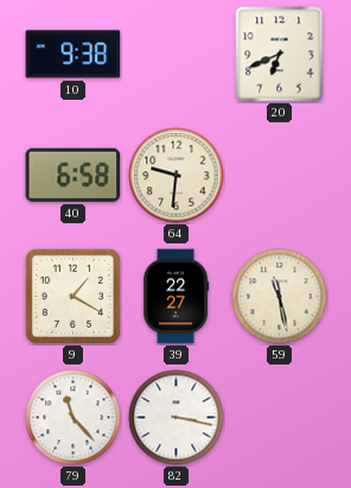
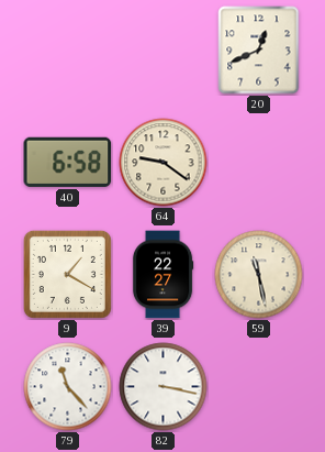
10: 9:38 -> none
20: 6:41 -> 12:41
64: 9:31 -> 9:21
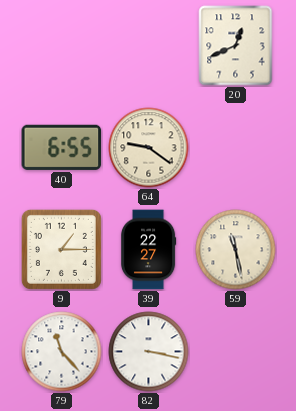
40: 6:58 -> 6:55
9: 1:20 -> 1:15
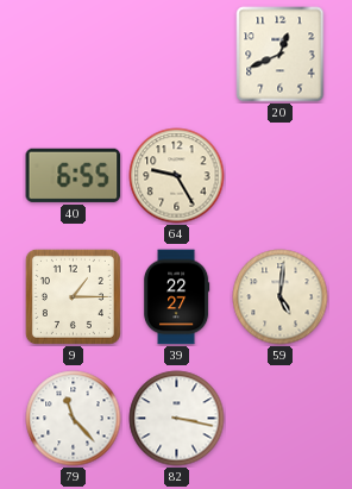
64: 9:21 -> 9:25
59: 11:28 -> 5:01
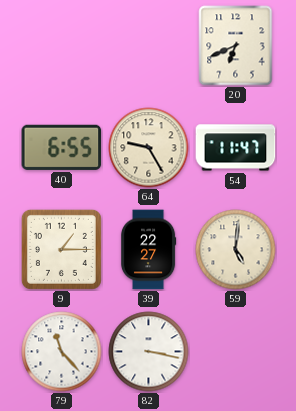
20: 12:41 -> 6:41
54: none -> 11:47
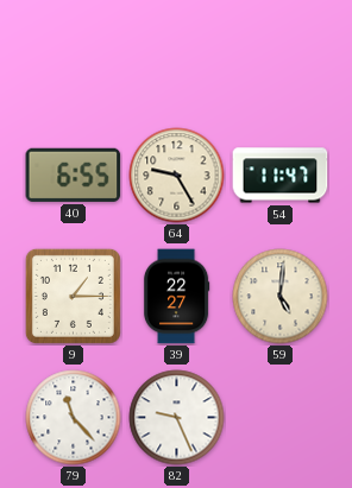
20: 6:41 -> none
82: 3:17 -> 9:26
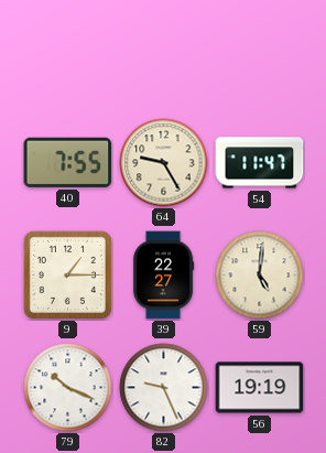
40: 6:55 -> 7:55
79: 11:23 -> 10:19
56: none -> 19:19
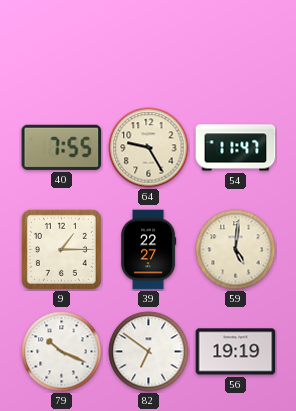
82: 9:26 -> 6:51
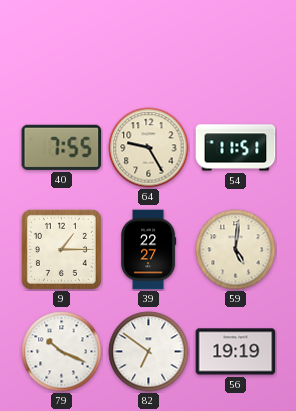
54: 11:47 -> 11:51
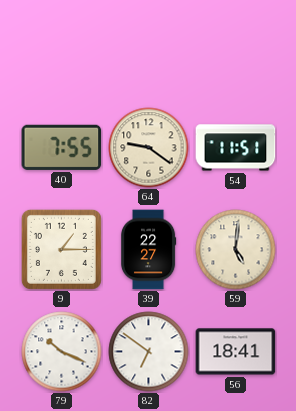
64: 9:25 -> 9:21
56: 19:19 -> 18:41
